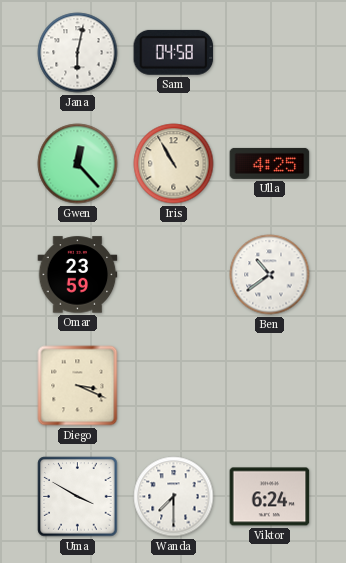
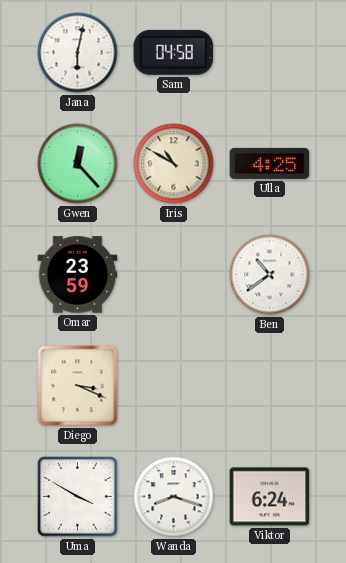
Iris: 10:55 -> 10:50
Wanda: 7:30 -> 8:18
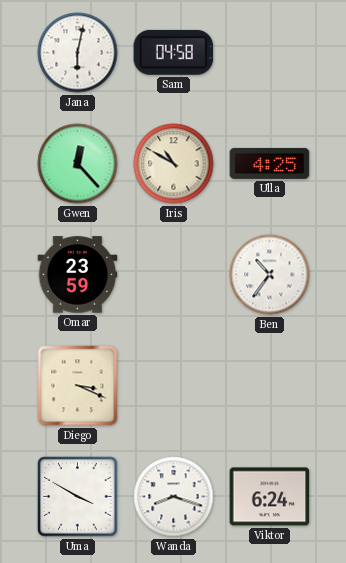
Ben: 10:39 -> 10:36
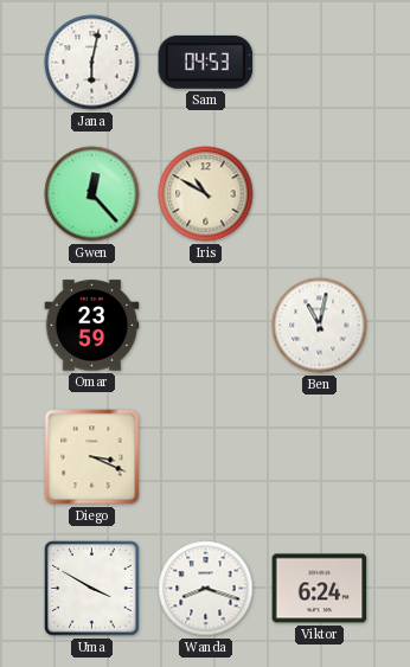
Sam: 04:58 -> 04:53
Ulla: 4:25 -> none
Ben: 10:36 -> 11:02
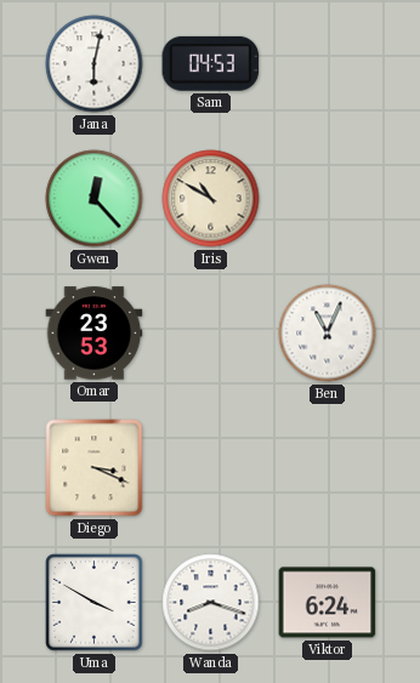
Omar: 23:59 -> 23:53
Ben: 11:02 -> 11:04
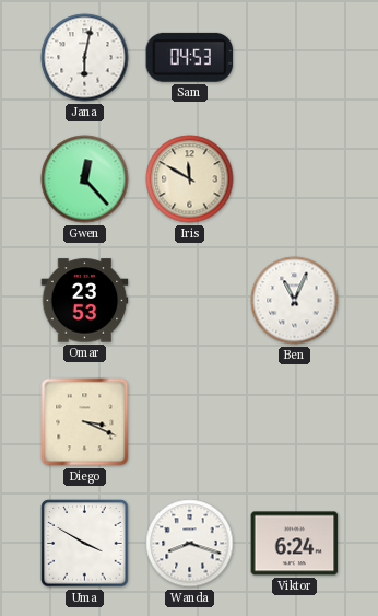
Iris: 10:50 -> 11:50
